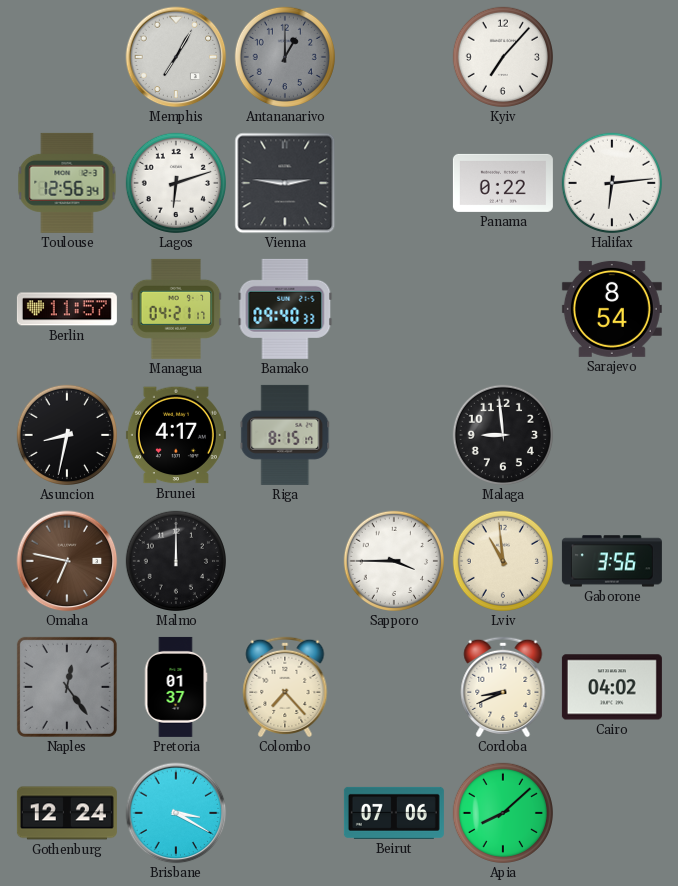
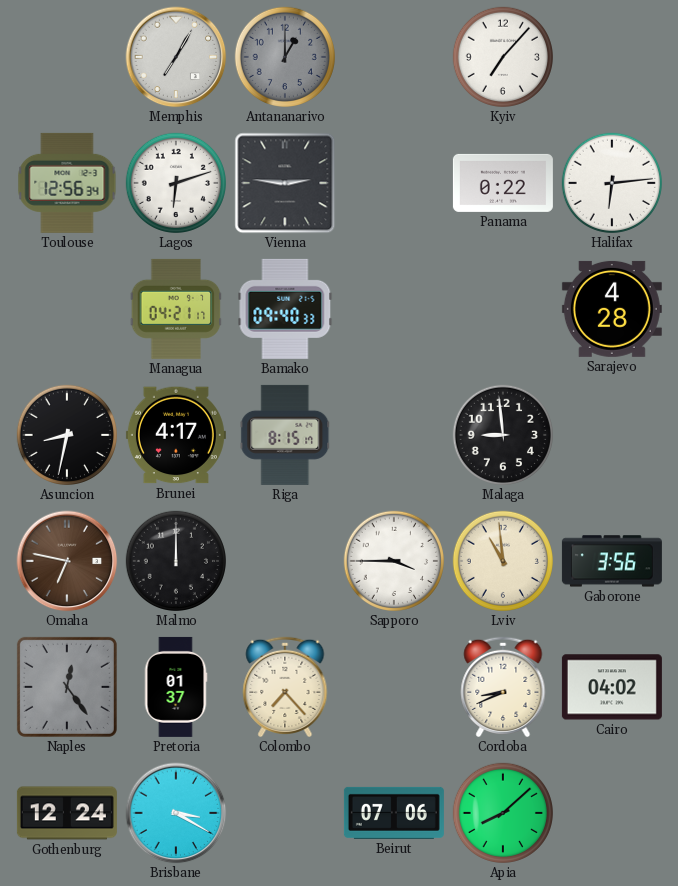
Berlin: 11:57 -> none
Sarajevo: 8:54 -> 4:28
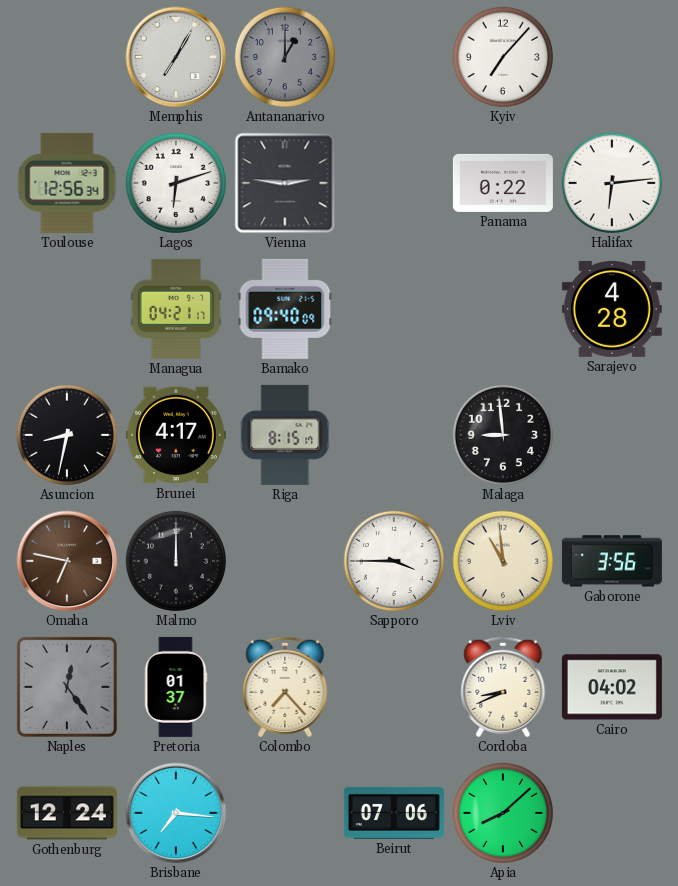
Bamako: 09:40:33 -> 09:40:09
Brisbane: 3:20 -> 7:16
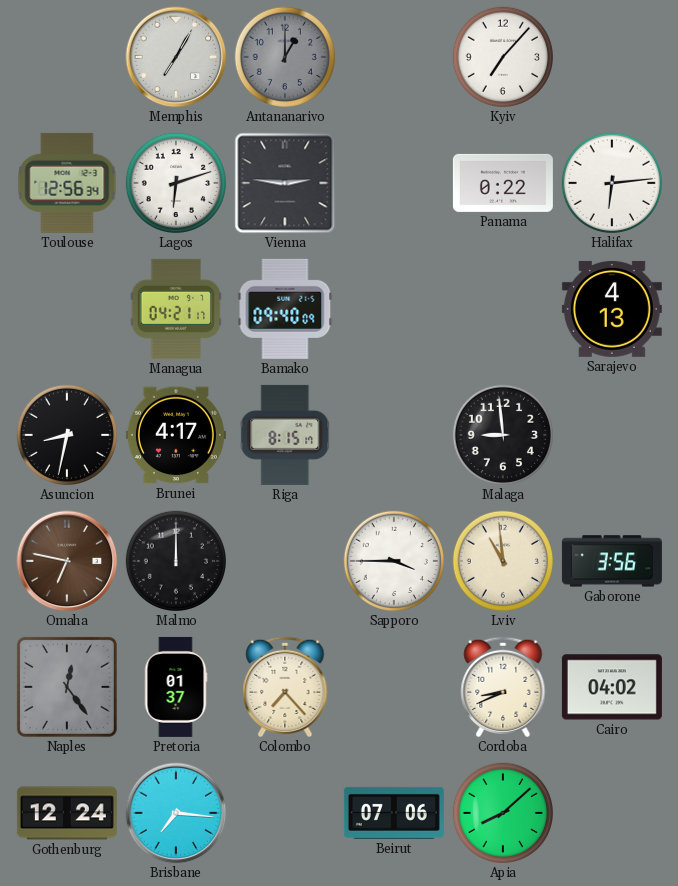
Sarajevo: 4:28 -> 4:13
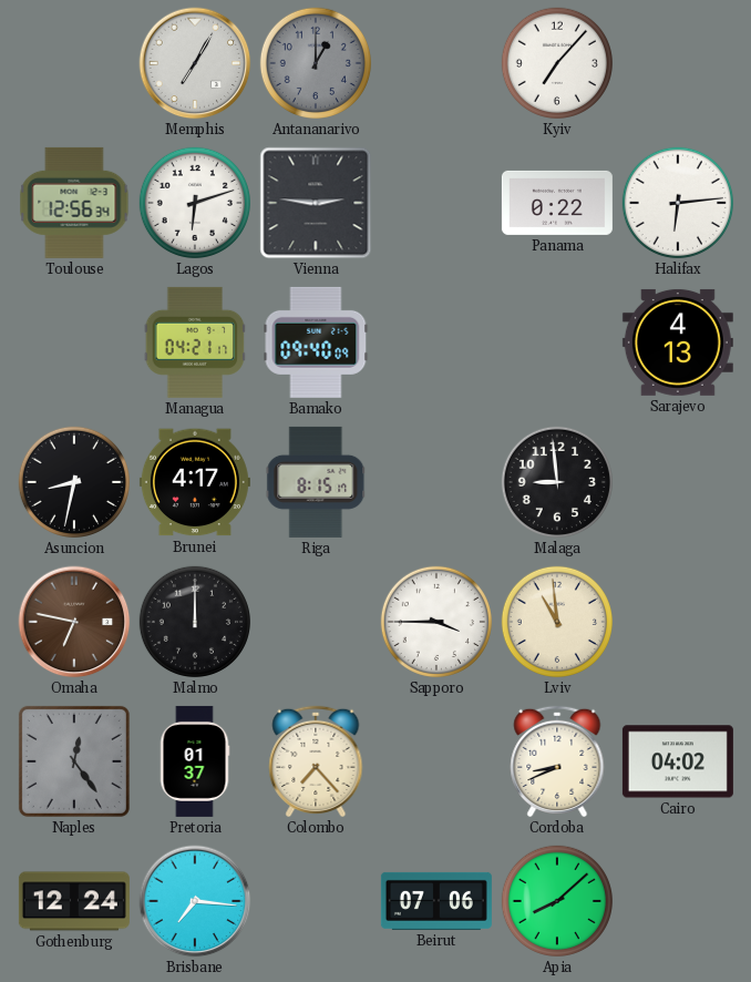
Gaborone: 3:56 -> none
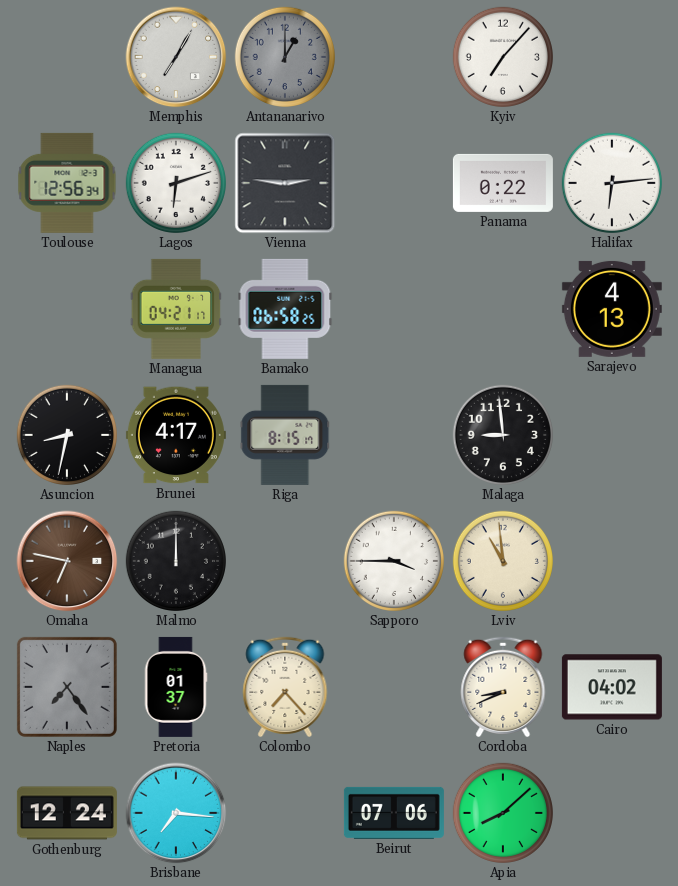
Bamako: 09:40 -> 06:58
Naples: 12:24 -> 7:24
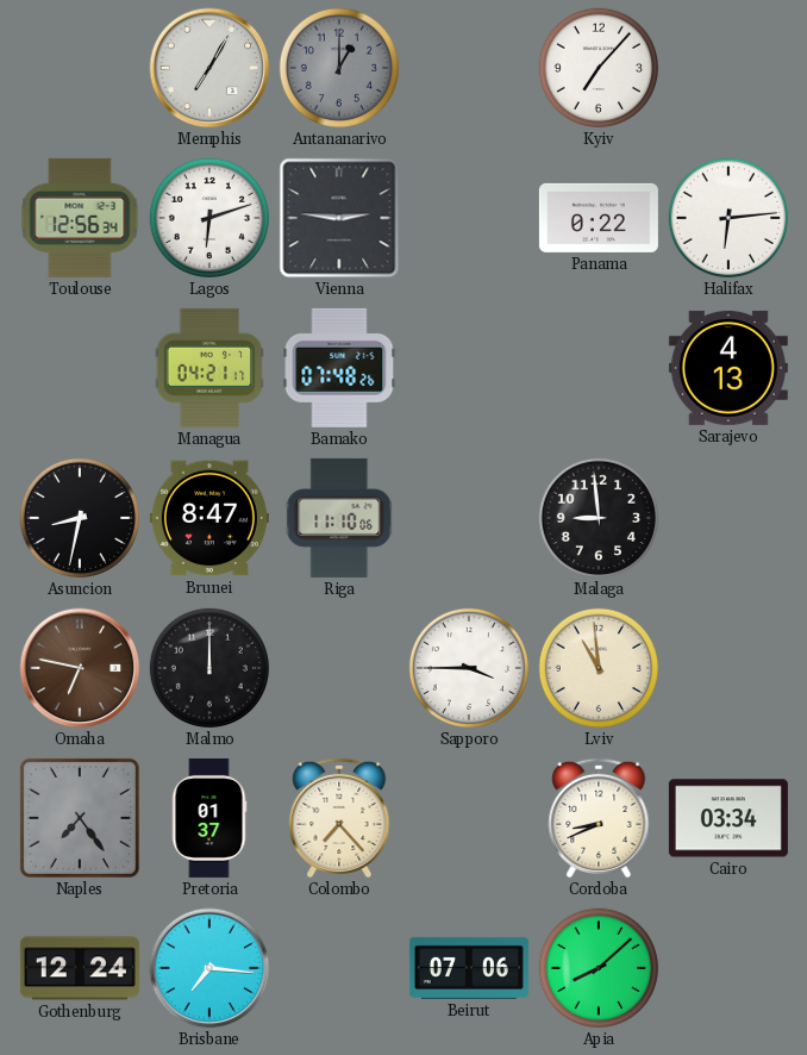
Bamako: 06:58 -> 07:48
Brunei: 4:17 -> 8:47
Riga: 8:15 -> 11:10
Cairo: 04:02 -> 03:34
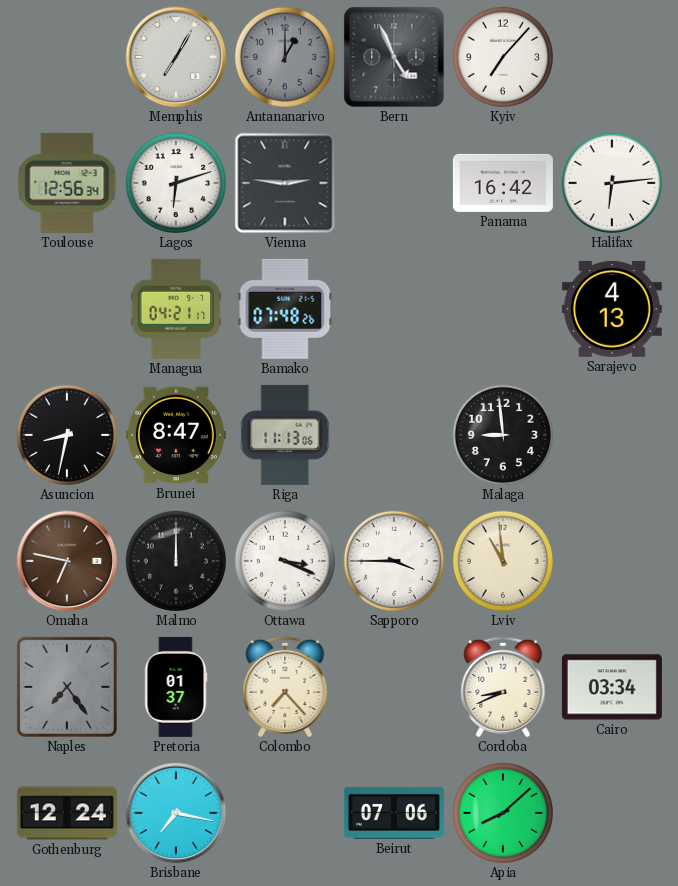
Bern: none -> 4:56
Panama: 0:22 -> 16:42
Riga: 11:10 -> 11:13
Ottawa: none -> 3:19
Brisbane: 7:16 -> 7:17
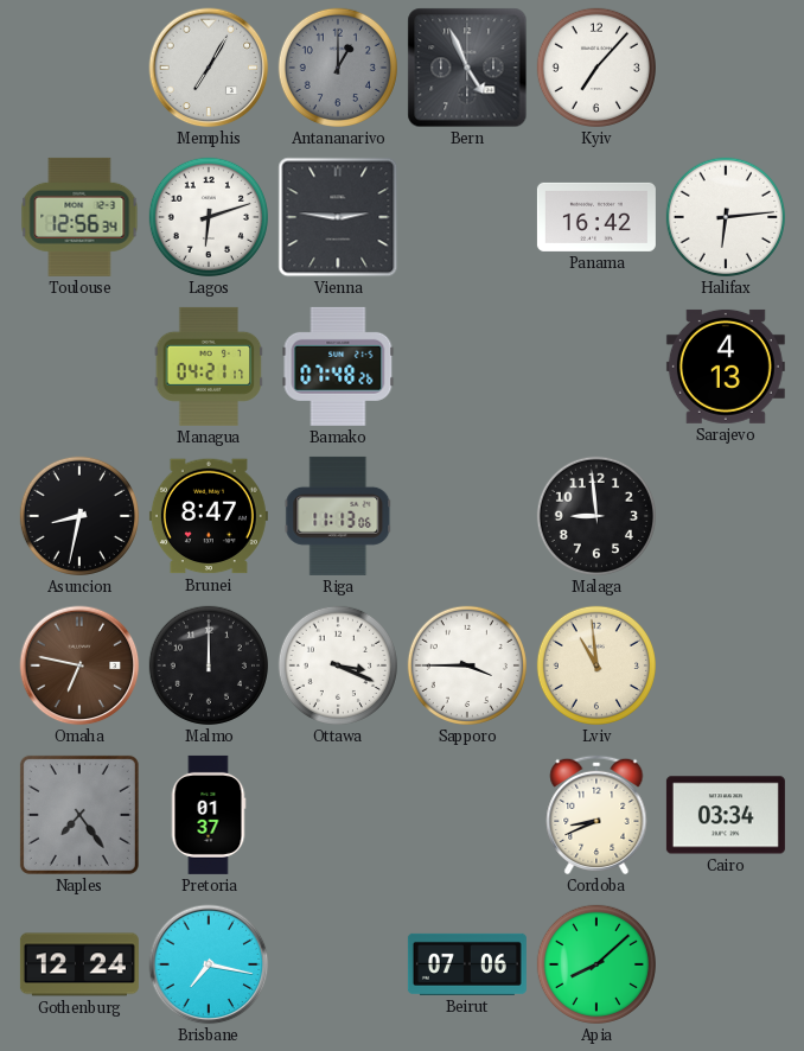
Colombo: 7:23 -> none
